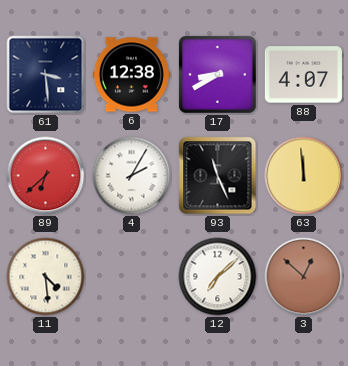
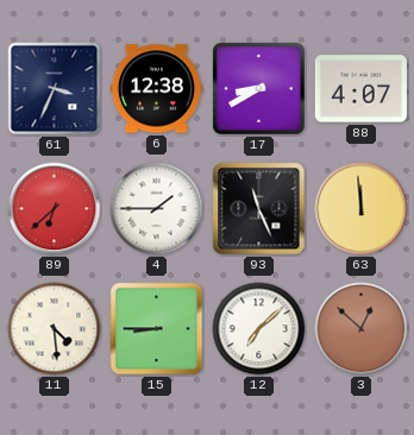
61: 3:29 -> 3:34
4: 2:05 -> 1:45
15: none -> 8:45
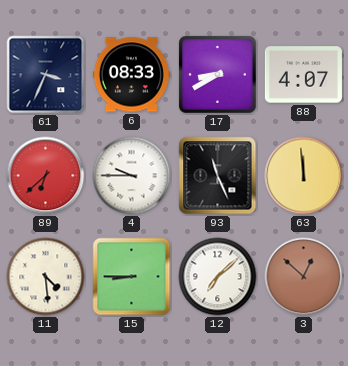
6: 12:38 -> 08:33
4: 1:45 -> 9:45
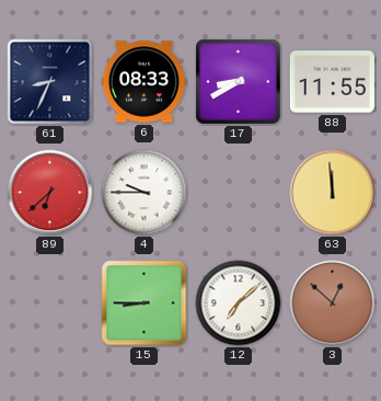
61: 3:34 -> 8:34
88: 4:07 -> 11:55
93: 11:26 -> none
11: 4:29 -> none
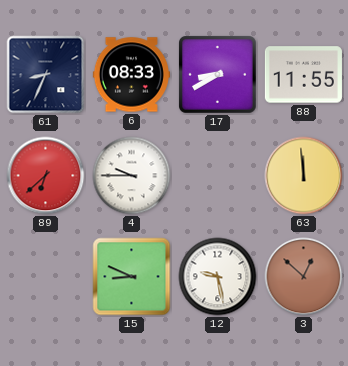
15: 8:45 -> 8:49
12: 7:08 -> 9:28
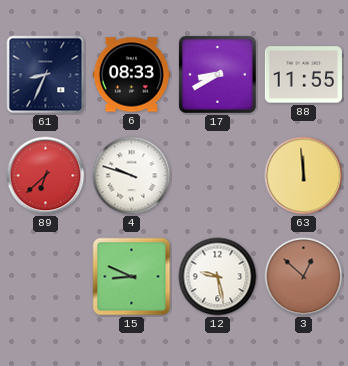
4: 9:45 -> 9:48
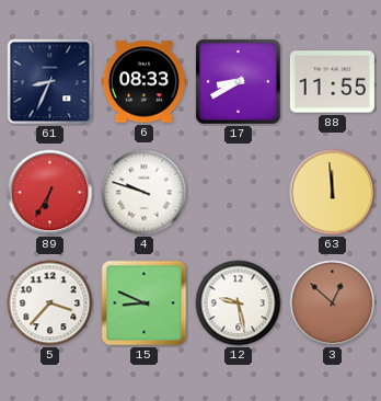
89: 6:38 -> 6:35
5: none -> 3:37
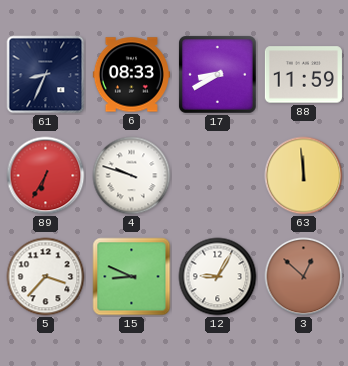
88: 11:55 -> 11:59
12: 9:28 -> 9:05
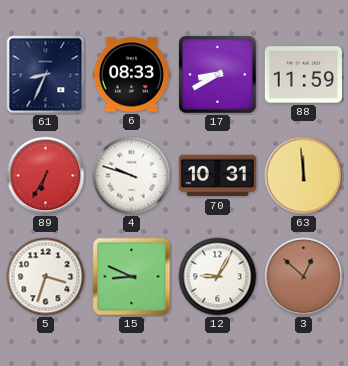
70: none -> 10:31
5: 3:37 -> 3:33
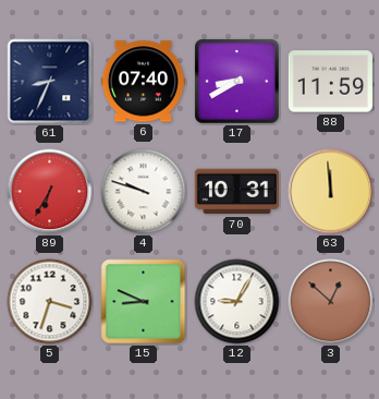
6: 08:33 -> 07:40
